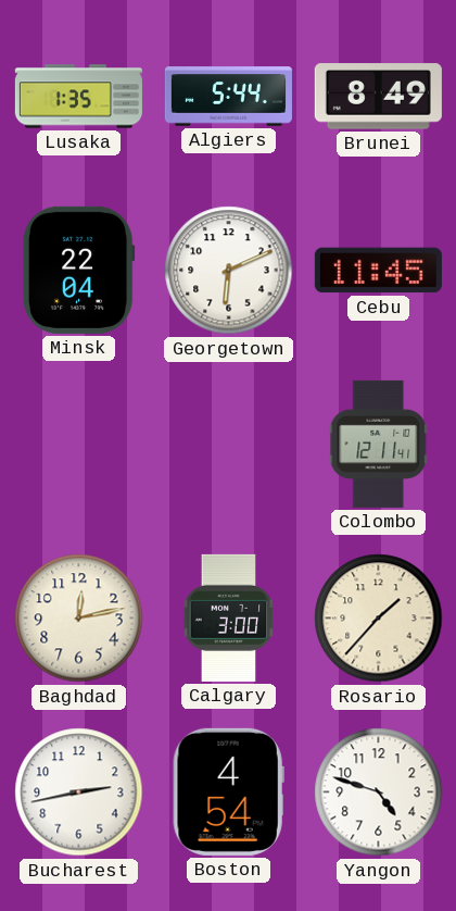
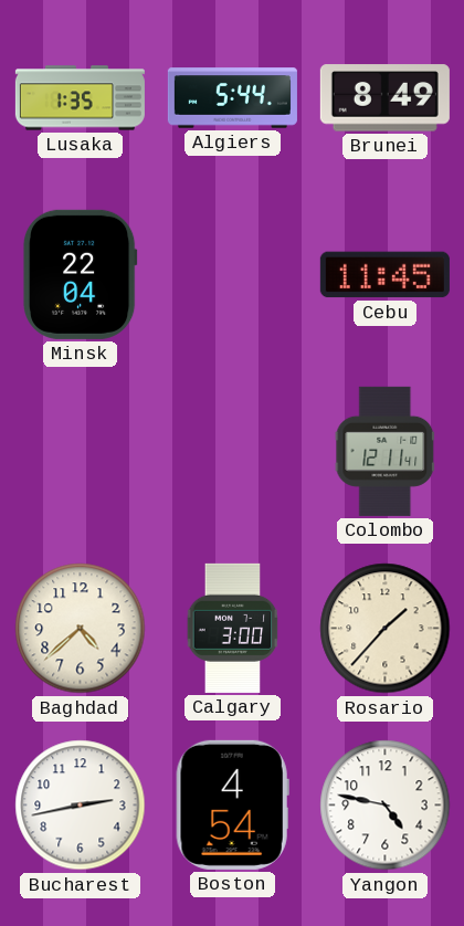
Georgetown: 6:11 -> none
Baghdad: 12:13 -> 4:38
Yangon: 4:48 -> 4:47
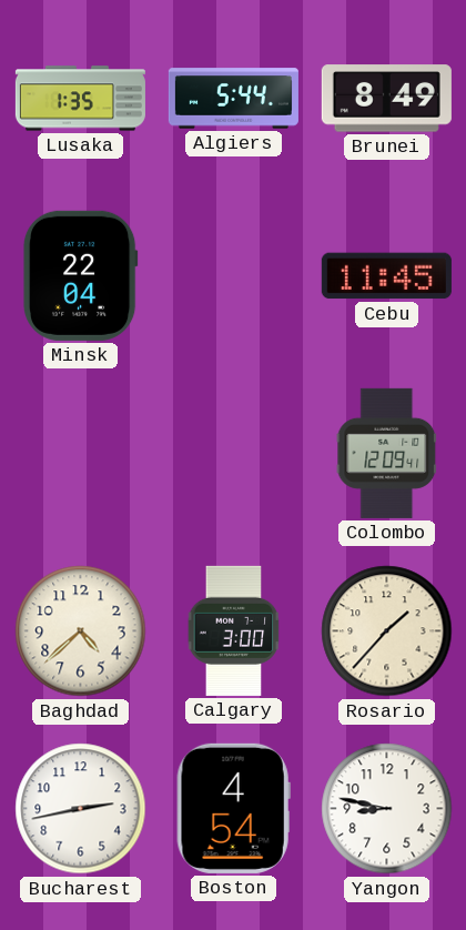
Colombo: 12:11 -> 12:09
Yangon: 4:47 -> 8:47
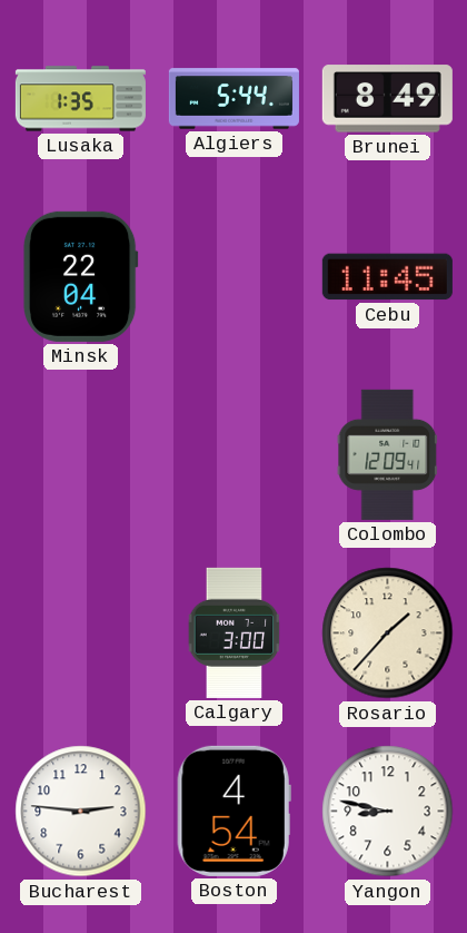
Baghdad: 4:38 -> none
Bucharest: 2:43 -> 2:46
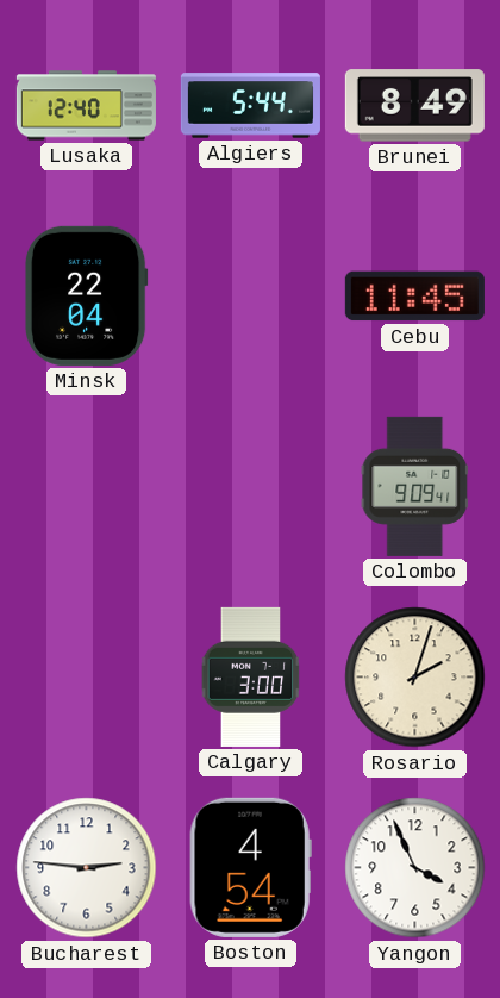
Lusaka: 1:35 -> 12:40
Colombo: 12:09 -> 9:09
Rosario: 1:37 -> 2:03
Yangon: 8:47 -> 3:56
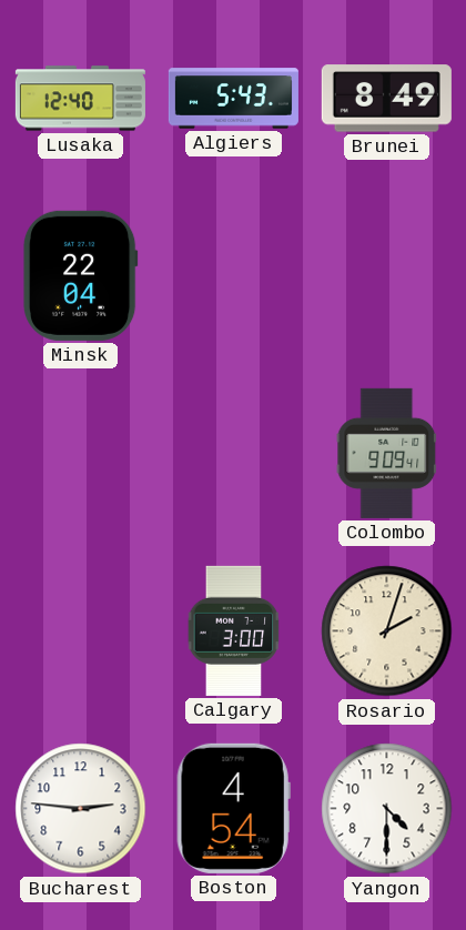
Algiers: 5:44 -> 5:43
Cebu: 11:45 -> none
Yangon: 3:56 -> 4:30
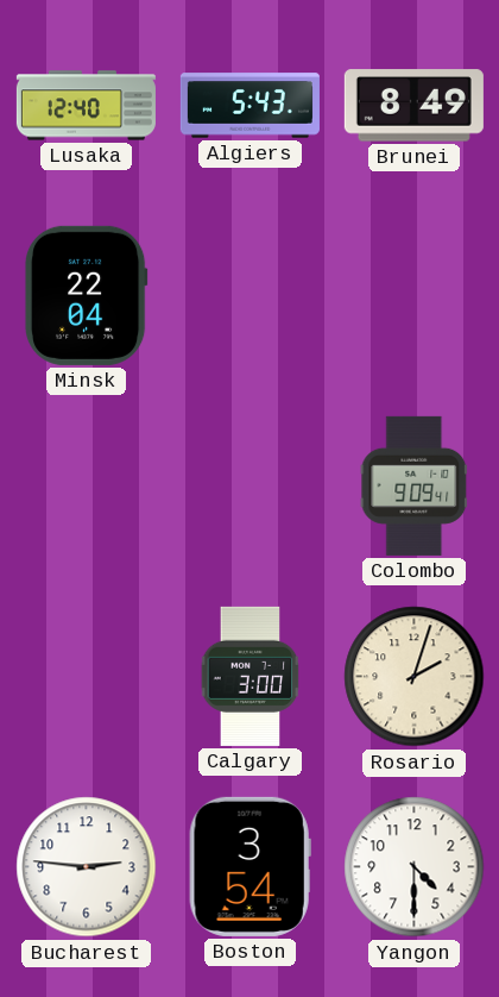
Boston: 4:54 -> 3:54
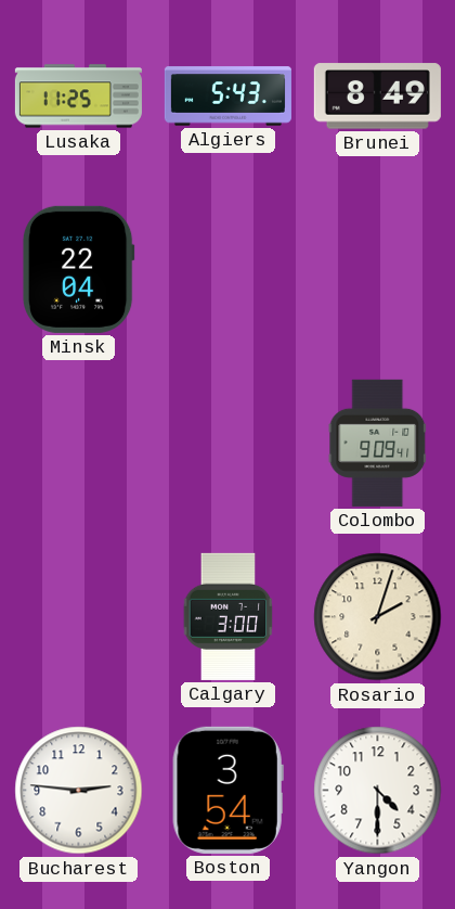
Lusaka: 12:40 -> 11:25
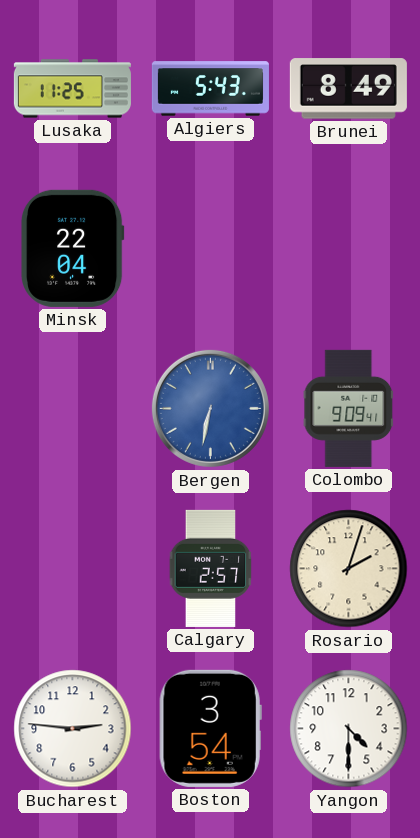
Bergen: none -> 6:32
Calgary: 3:00 -> 2:57
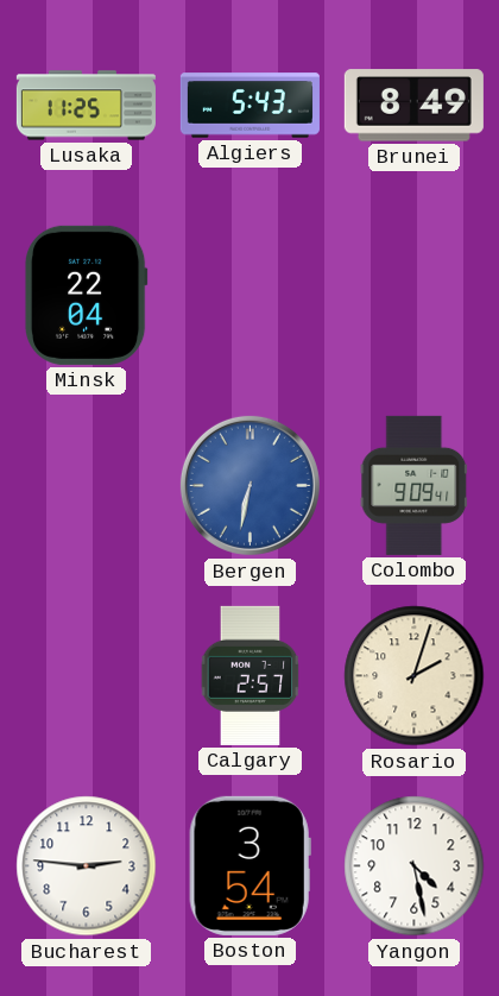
Yangon: 4:30 -> 4:28
